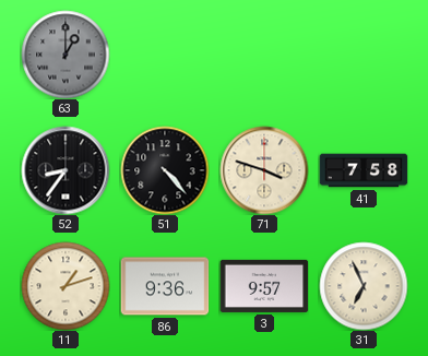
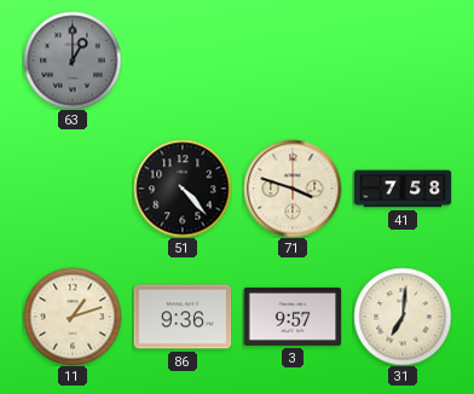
52: 8:36 -> none
31: 6:56 -> 7:01
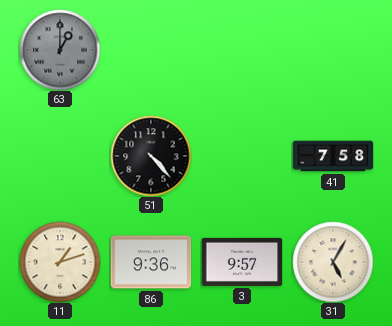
71: 3:48 -> none
31: 7:01 -> 5:05
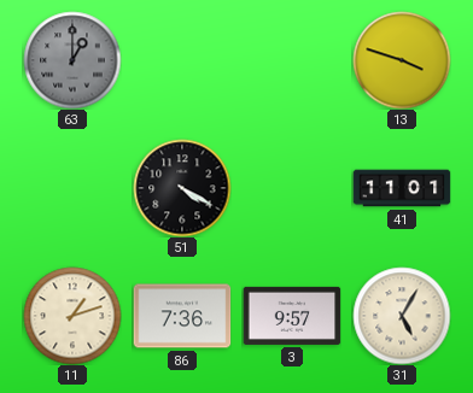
13: none -> 3:48
51: 4:23 -> 4:20
41: 7:58 -> 11:01
86: 9:36 -> 7:36
